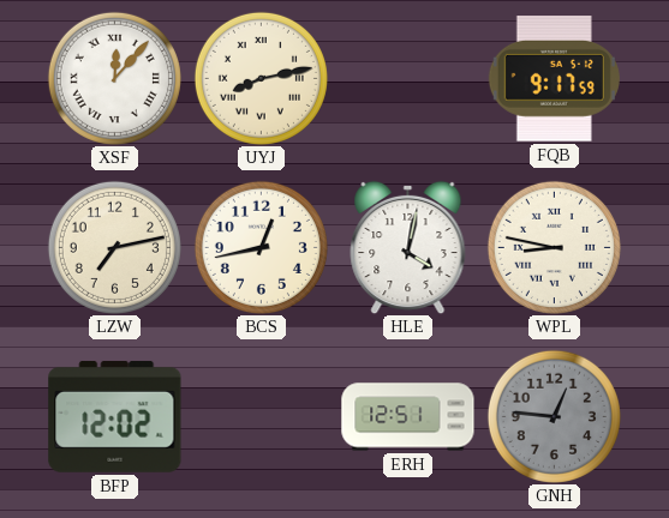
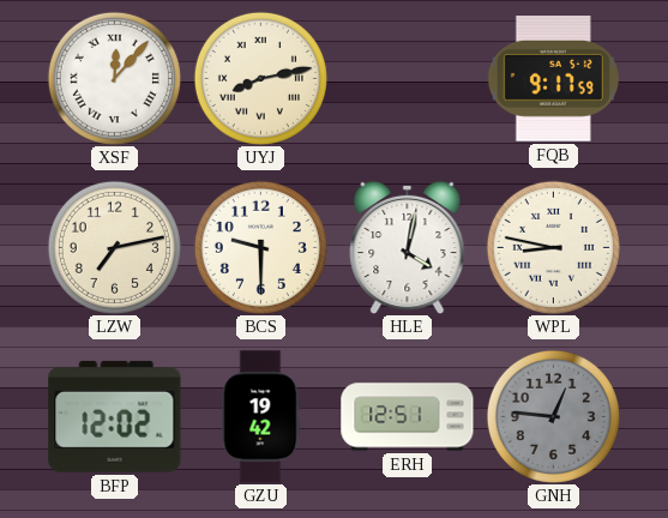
BCS: 12:43 -> 9:30
GZU: none -> 19:42
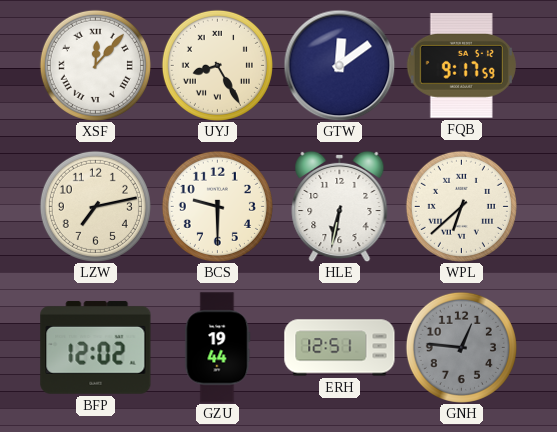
UYJ: 8:13 -> 8:25
GTW: none -> 12:09
HLE: 4:02 -> 6:32
WPL: 8:47 -> 6:38
GZU: 19:42 -> 19:44
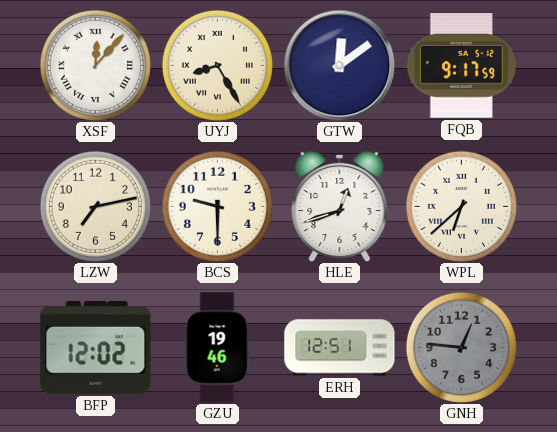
HLE: 6:32 -> 12:42
GZU: 19:44 -> 19:46
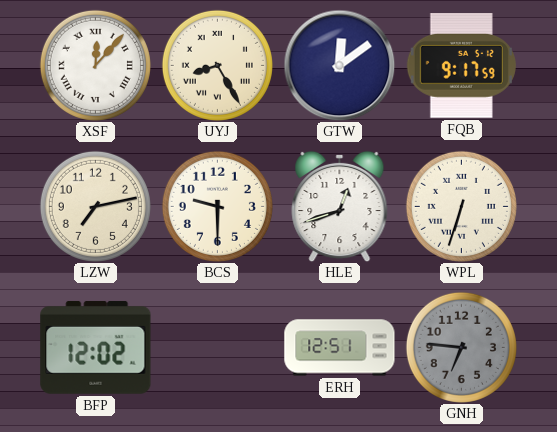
WPL: 6:38 -> 6:33
GZU: 19:46 -> none
GNH: 12:46 -> 6:46
